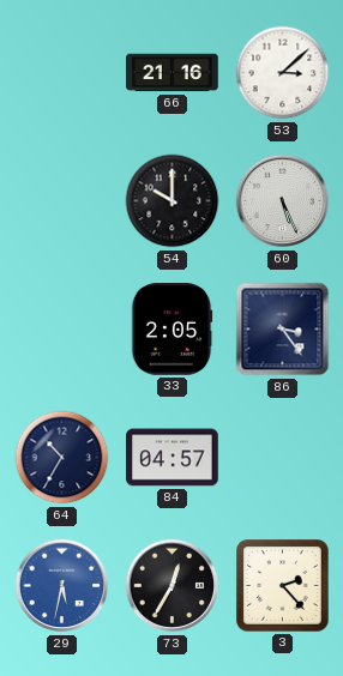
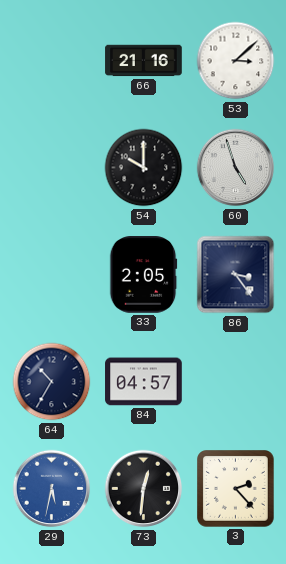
60: 5:26 -> 4:57
73: 12:35 -> 12:31
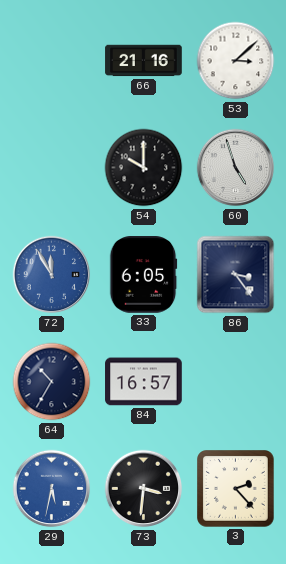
72: none -> 11:55
33: 2:05 -> 6:05
84: 04:57 -> 16:57
73: 12:31 -> 3:31
